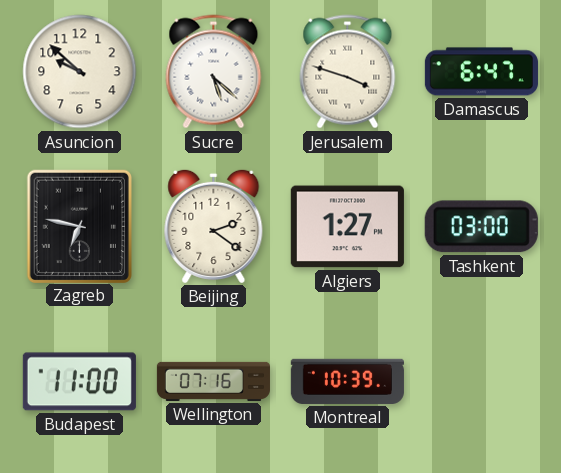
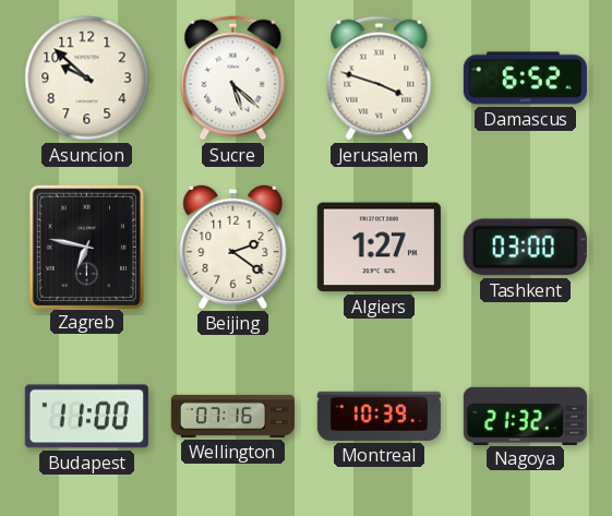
Damascus: 6:47 -> 6:52
Nagoya: none -> 21:32
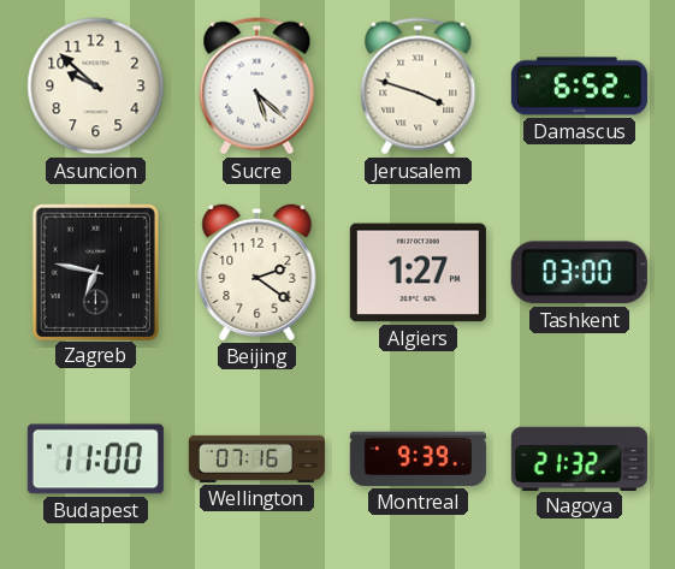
Montreal: 10:39 -> 9:39
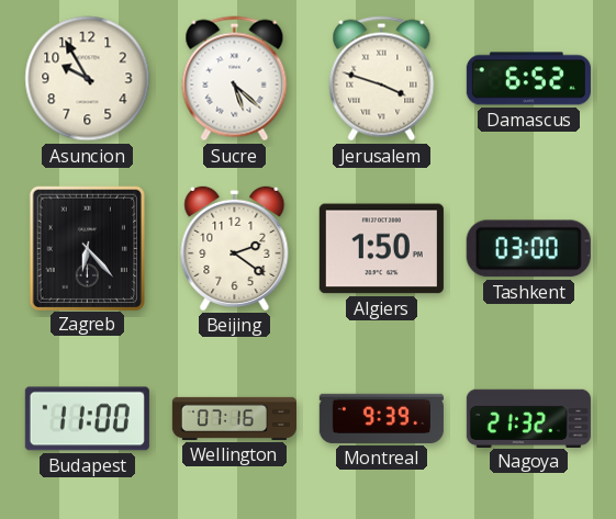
Asuncion: 9:52 -> 9:55
Zagreb: 6:47 -> 6:23
Algiers: 1:27 -> 1:50
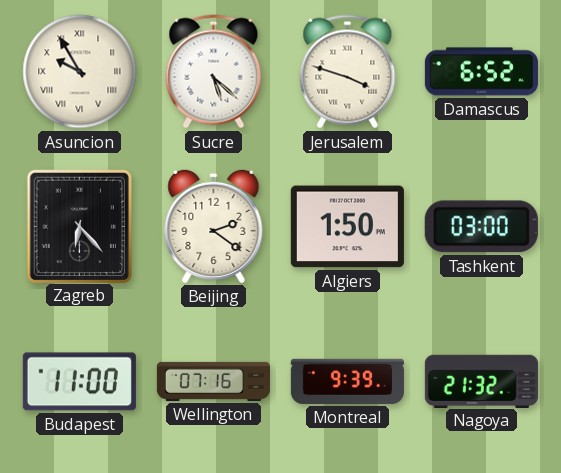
Asuncion numerals: Arabic -> Roman
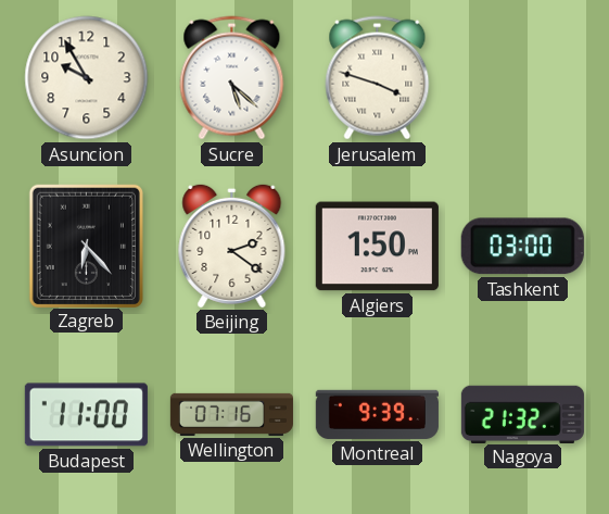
Asuncion numerals: Roman -> Arabic
Damascus: 6:52 -> none
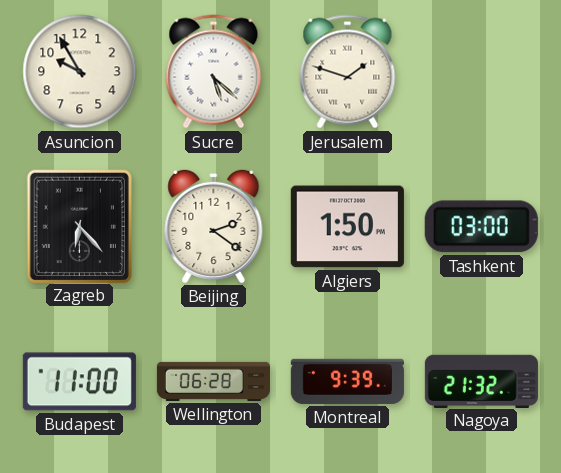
Jerusalem: 3:48 -> 1:48
Wellington: 07:16 -> 06:28
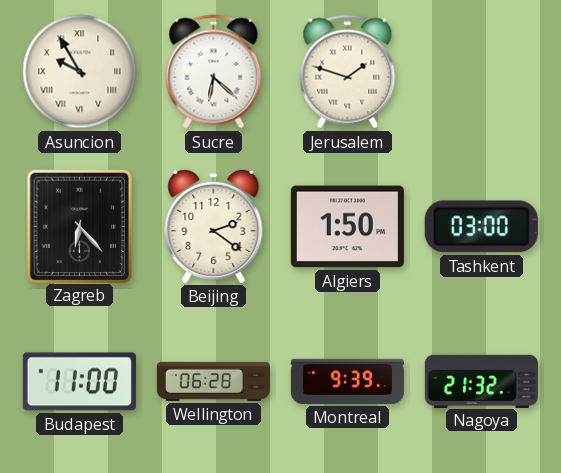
Asuncion numerals: Arabic -> Roman
Sucre: 5:22 -> 6:22
